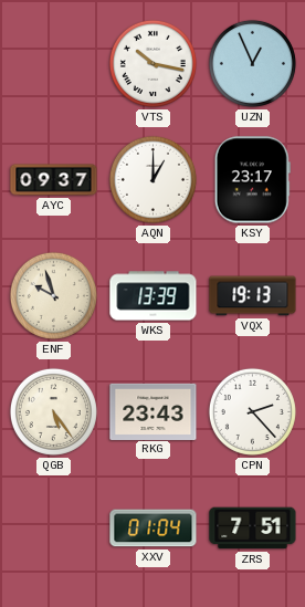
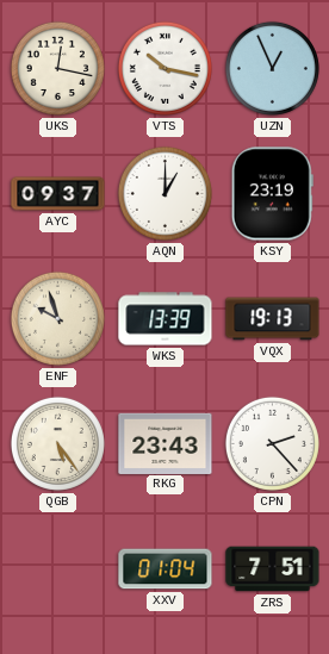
UKS: none -> 12:17
KSY: 23:17 -> 23:19
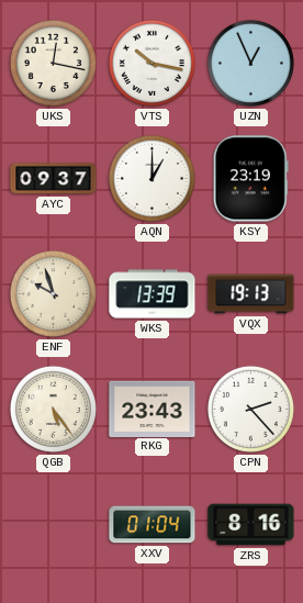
ZRS: 7:51 -> 8:16
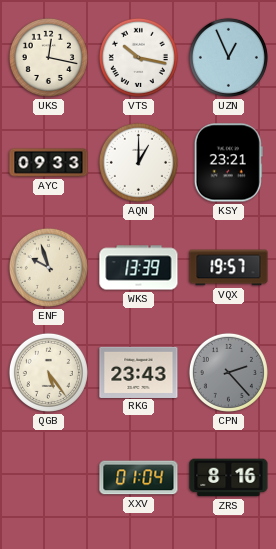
AYC: 09:37 -> 09:33
KSY: 23:19 -> 23:21
VQX: 19:13 -> 19:57
CPN dial: white -> grey
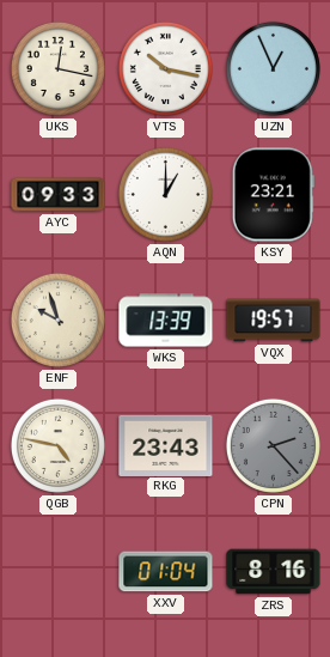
QGB: 5:24 -> 4:47
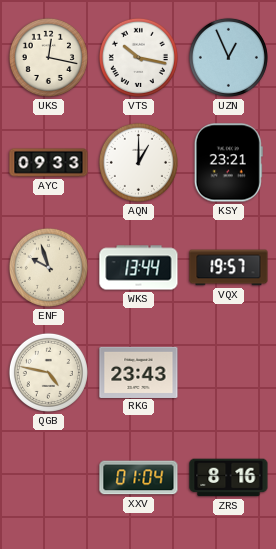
WKS: 13:39 -> 13:44
CPN: 2:23 -> none
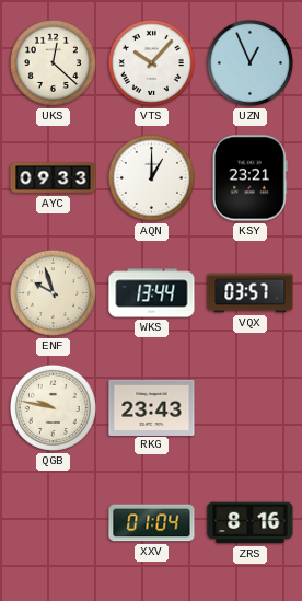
UKS: 12:17 -> 12:22
VTS: 10:17 -> 10:07
VQX: 19:57 -> 03:57
QGB: 4:47 -> 9:47
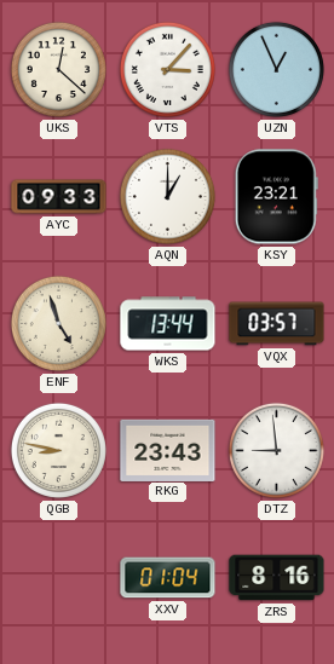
VTS: 10:07 -> 3:07
ENF: 9:57 -> 4:57
QGB: 9:47 -> 8:47
DTZ: none -> 8:59
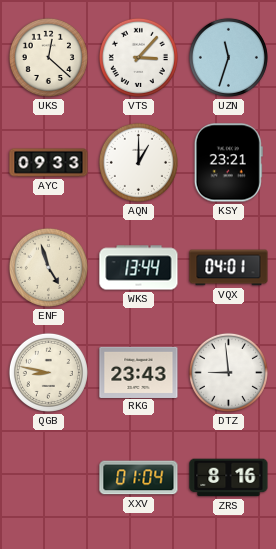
UZN: 12:56 -> 11:33
VQX: 03:57 -> 04:01
